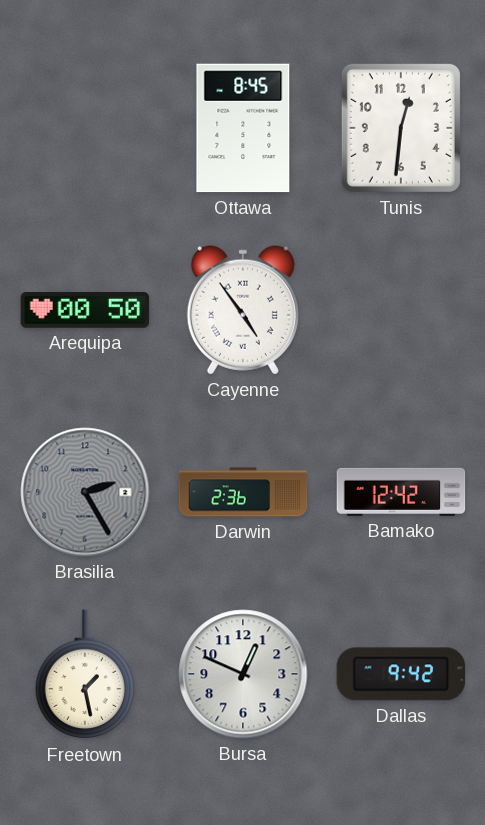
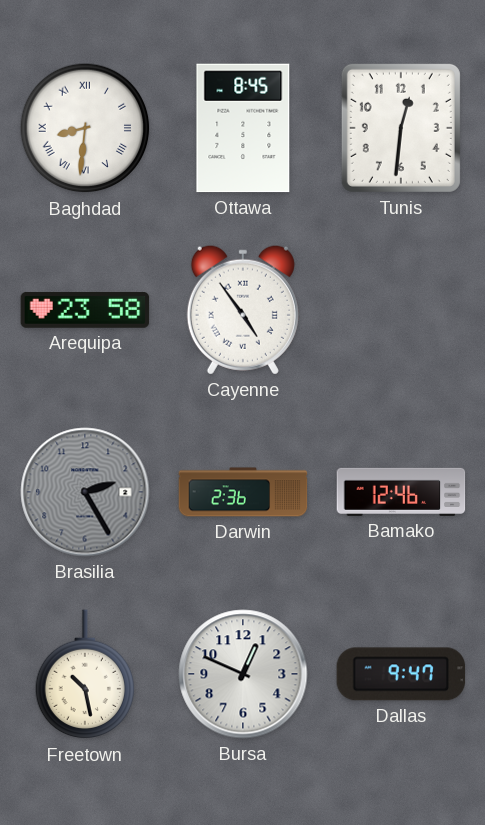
Baghdad: none -> 8:31
Arequipa: 00:50 -> 23:58
Bamako: 12:42 -> 12:46
Freetown: 1:28 -> 10:28
Dallas: 9:42 -> 9:47
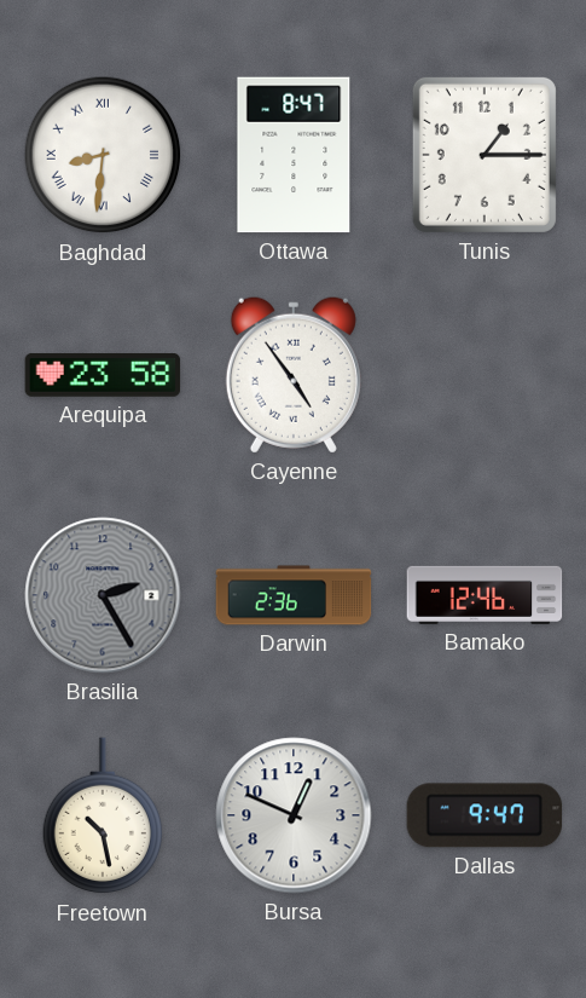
Ottawa: 8:45 -> 8:47
Tunis: 12:31 -> 1:15
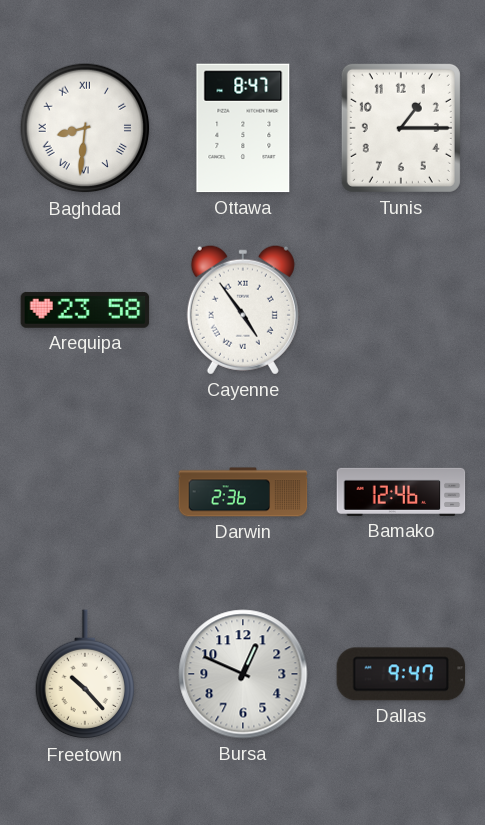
Brasilia: 2:25 -> none
Freetown: 10:28 -> 10:23
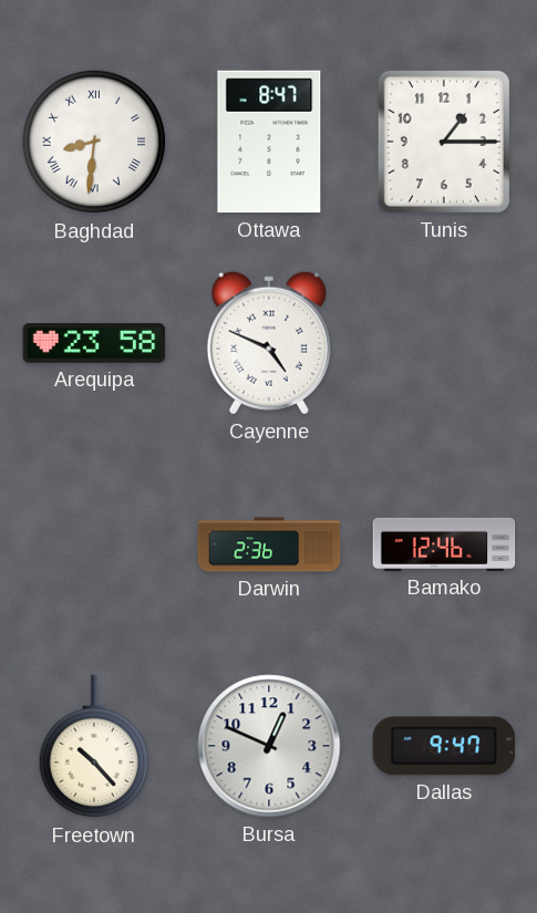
Cayenne: 4:54 -> 4:49
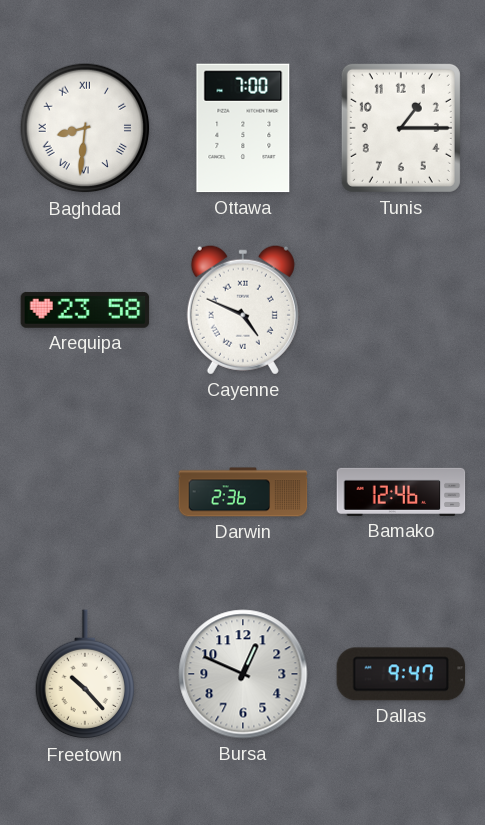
Ottawa: 8:47 -> 7:00
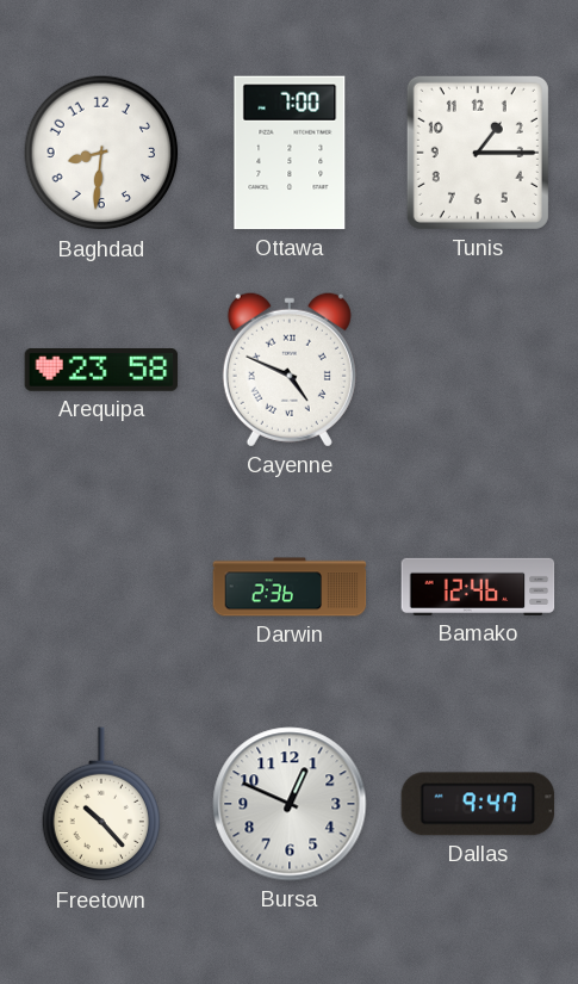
Baghdad numerals: Roman -> Arabic
